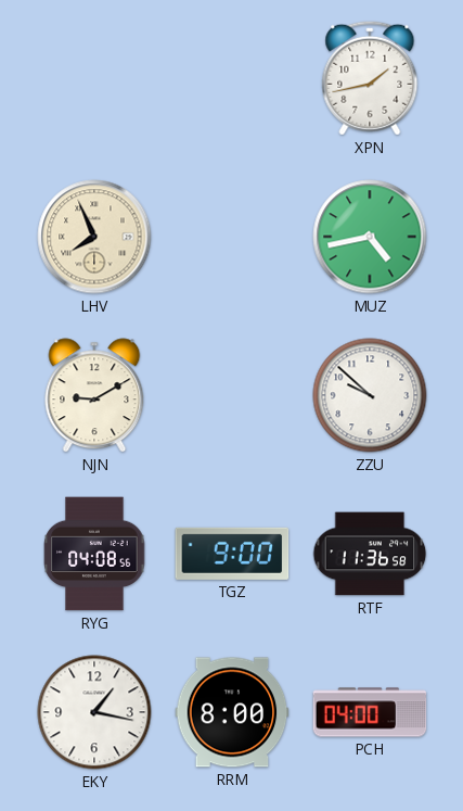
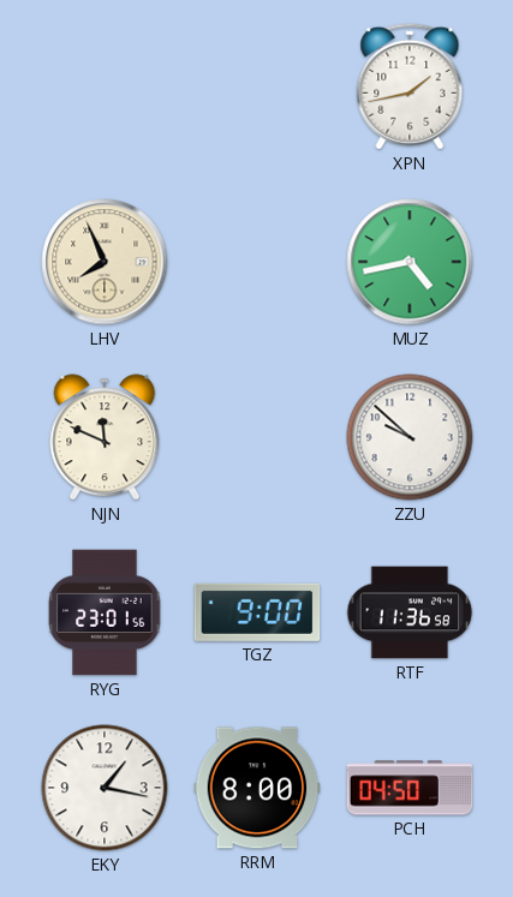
NJN: 9:10 -> 11:49
RYG: 04:08 -> 23:01
PCH: 04:00 -> 04:50
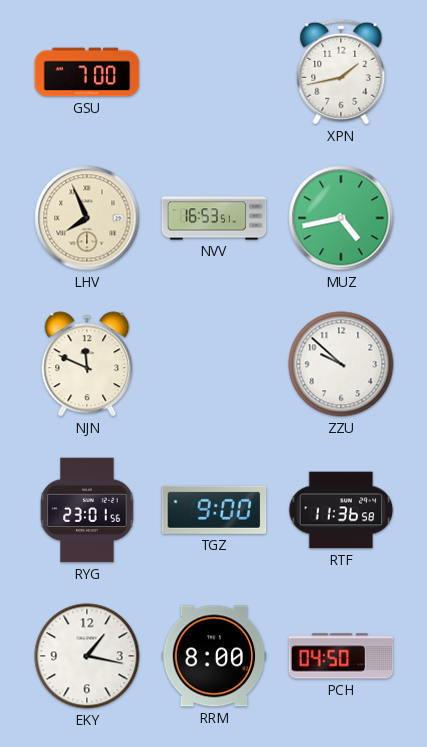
GSU: none -> 7:00
NVV: none -> 16:53
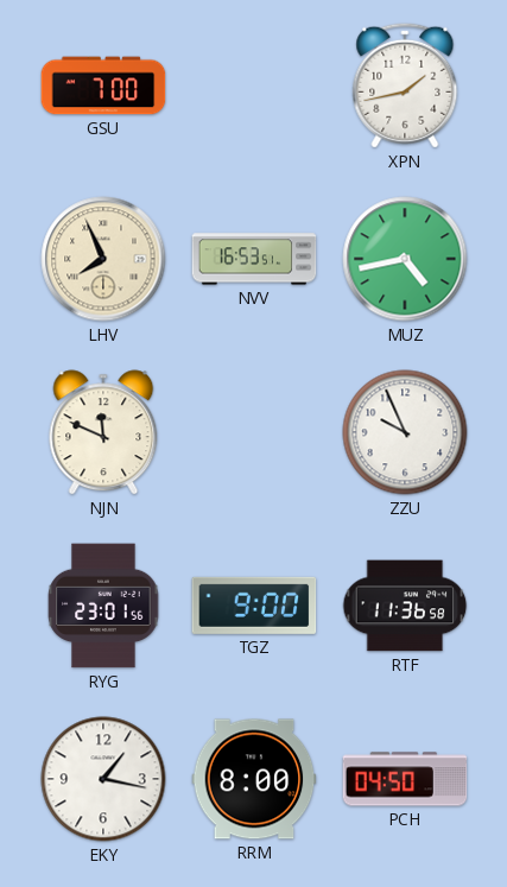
ZZU: 9:52 -> 9:56
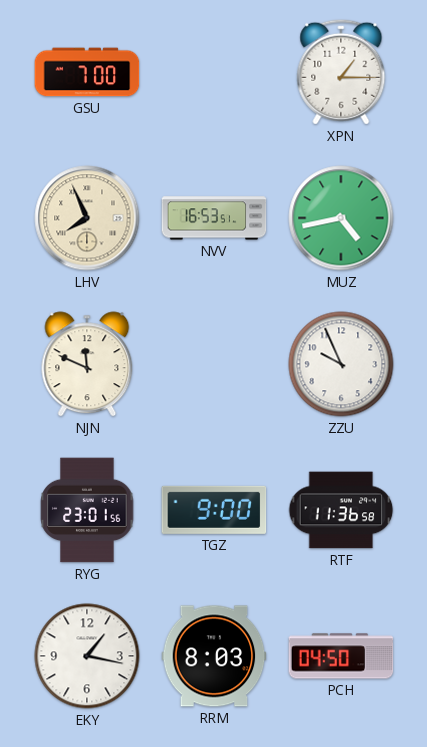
XPN: 1:43 -> 1:15
RRM: 8:00 -> 8:03
